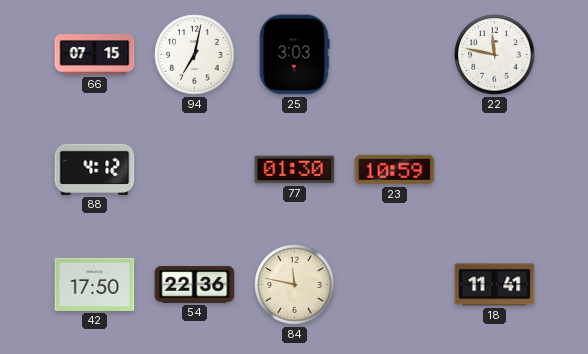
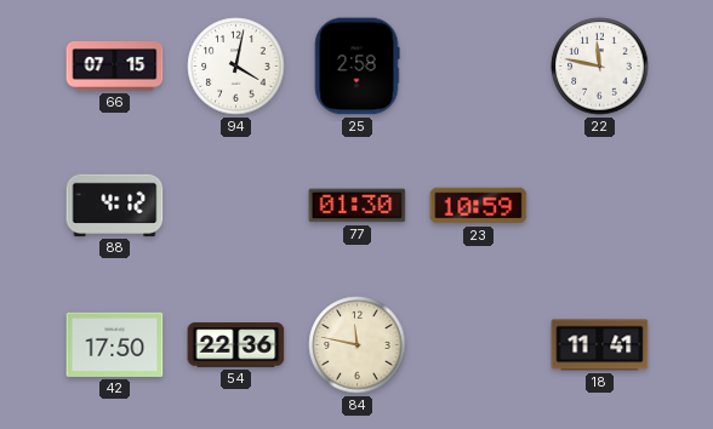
94: 7:02 -> 4:02
25: 3:03 -> 2:58
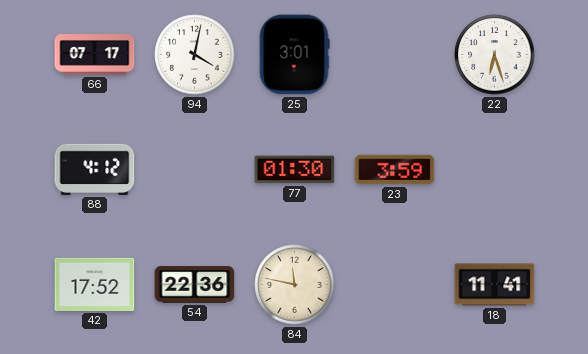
66: 07:15 -> 07:17
25: 2:58 -> 3:01
22: 11:47 -> 6:27
23: 10:59 -> 3:59
42: 17:50 -> 17:52
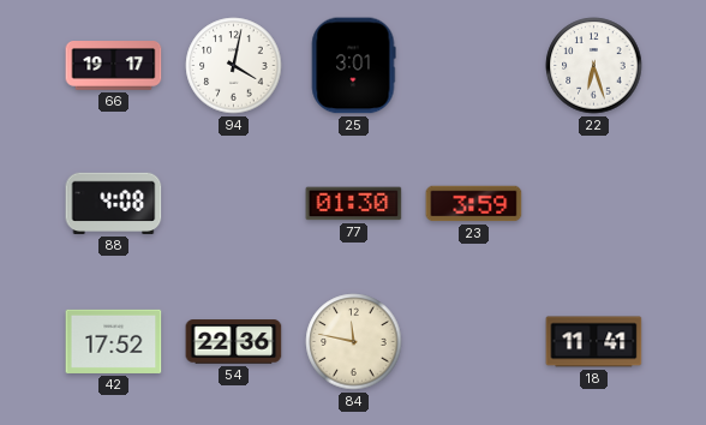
66: 07:17 -> 19:17
88: 4:12 -> 4:08
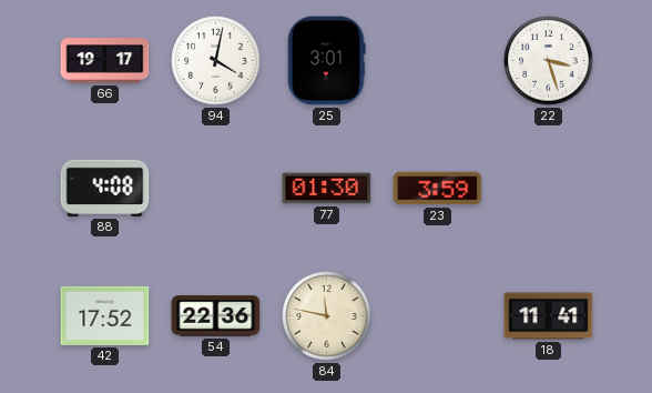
22: 6:27 -> 3:27
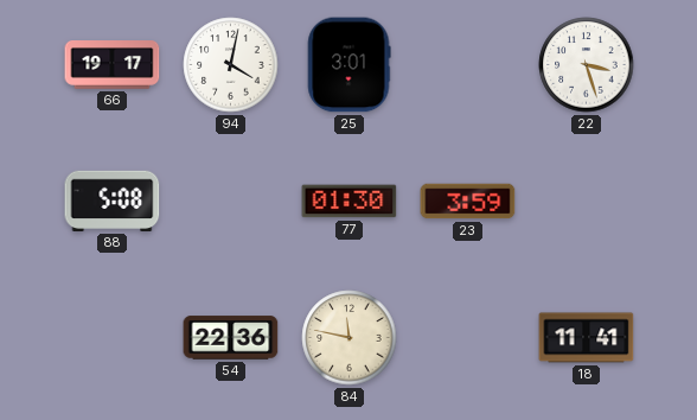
88: 4:08 -> 5:08
42: 17:52 -> none
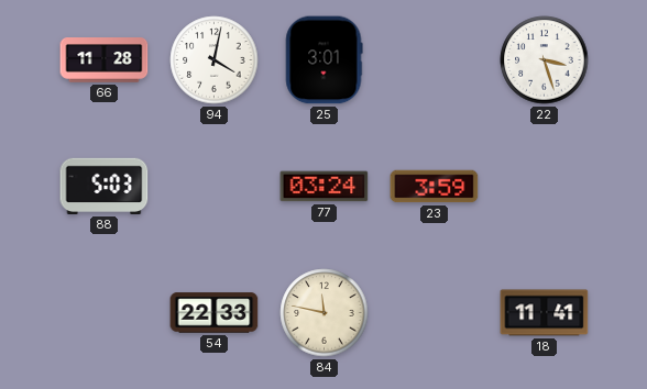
66: 19:17 -> 11:28
88: 5:08 -> 5:03
77: 01:30 -> 03:24
54: 22:36 -> 22:33
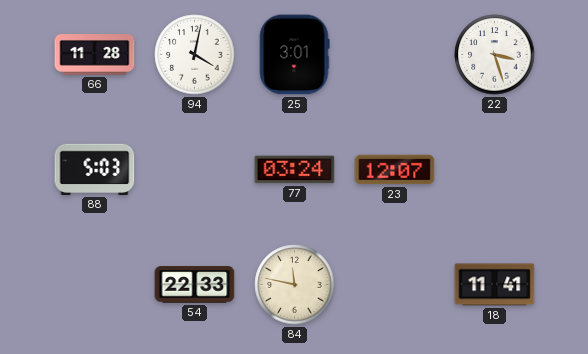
23: 3:59 -> 12:07
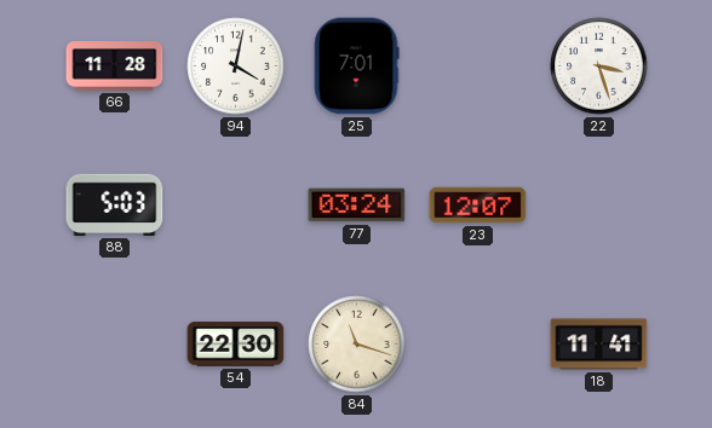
25: 3:01 -> 7:01
54: 22:33 -> 22:30
84: 11:47 -> 11:18
